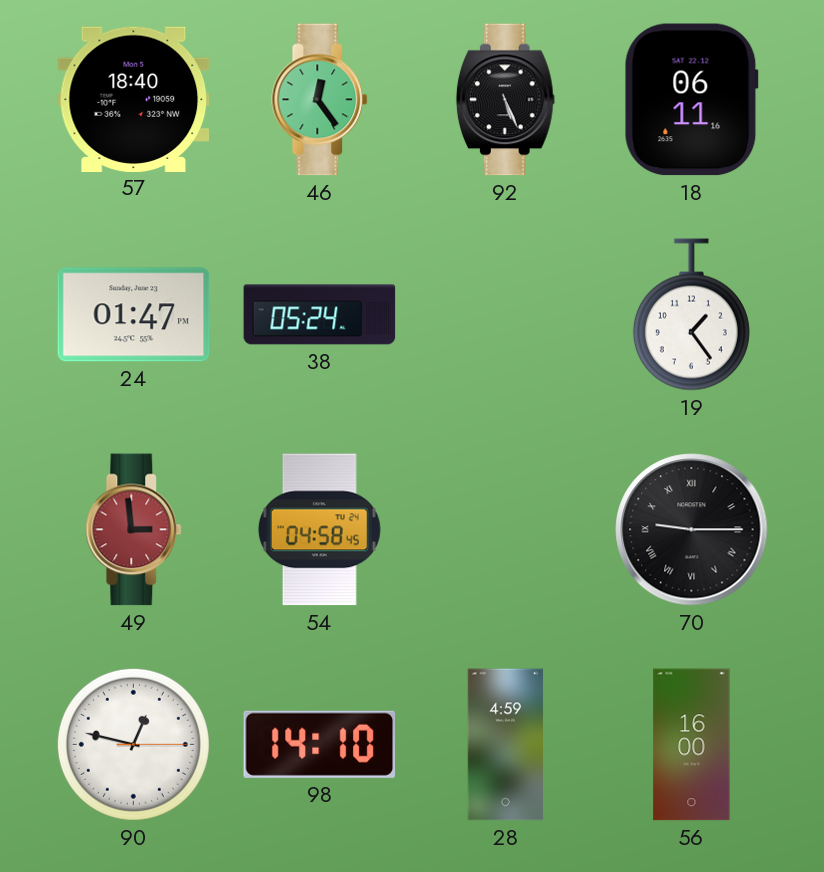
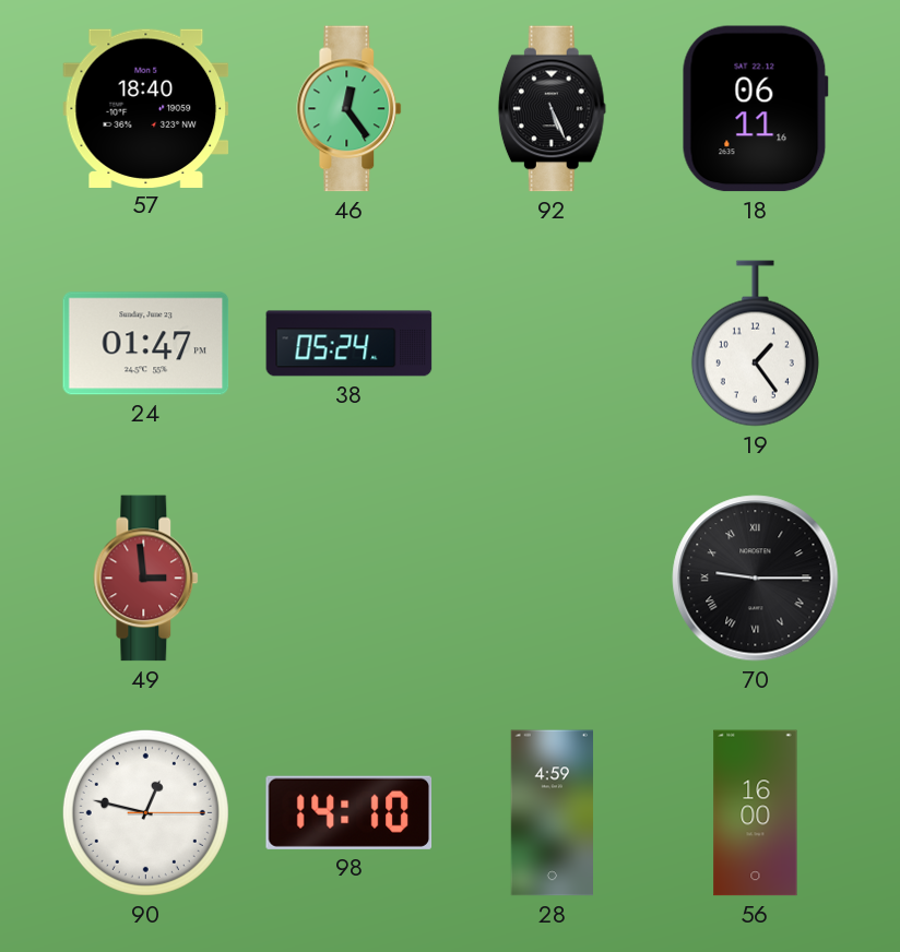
54: 04:58 -> none
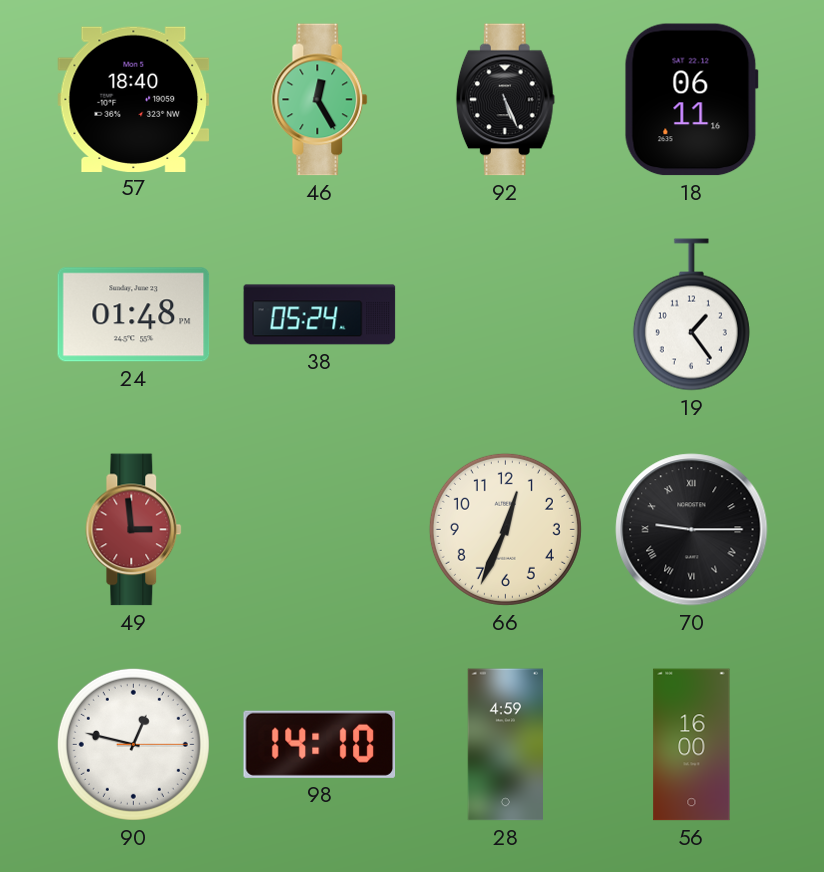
46: 12:24 -> 12:25
24: 01:47 -> 01:48
66: none -> 12:34
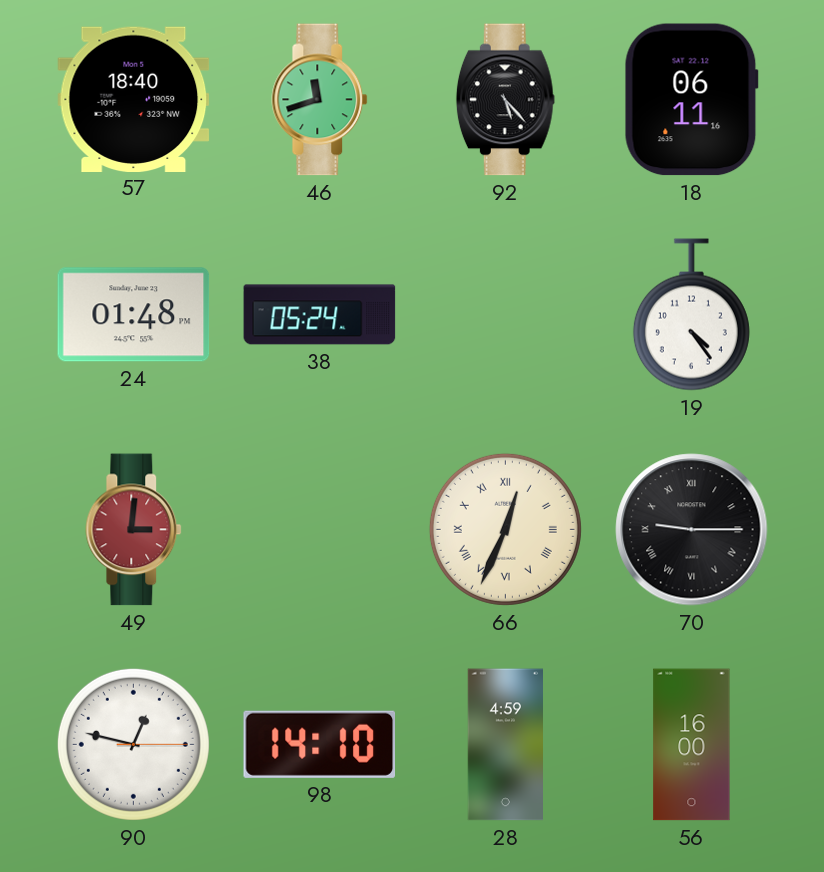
46: 12:25 -> 11:42
92: 5:26 -> 5:23
19: 1:24 -> 4:24
49: 2:59 -> 3:01
66 numerals: Arabic -> Roman
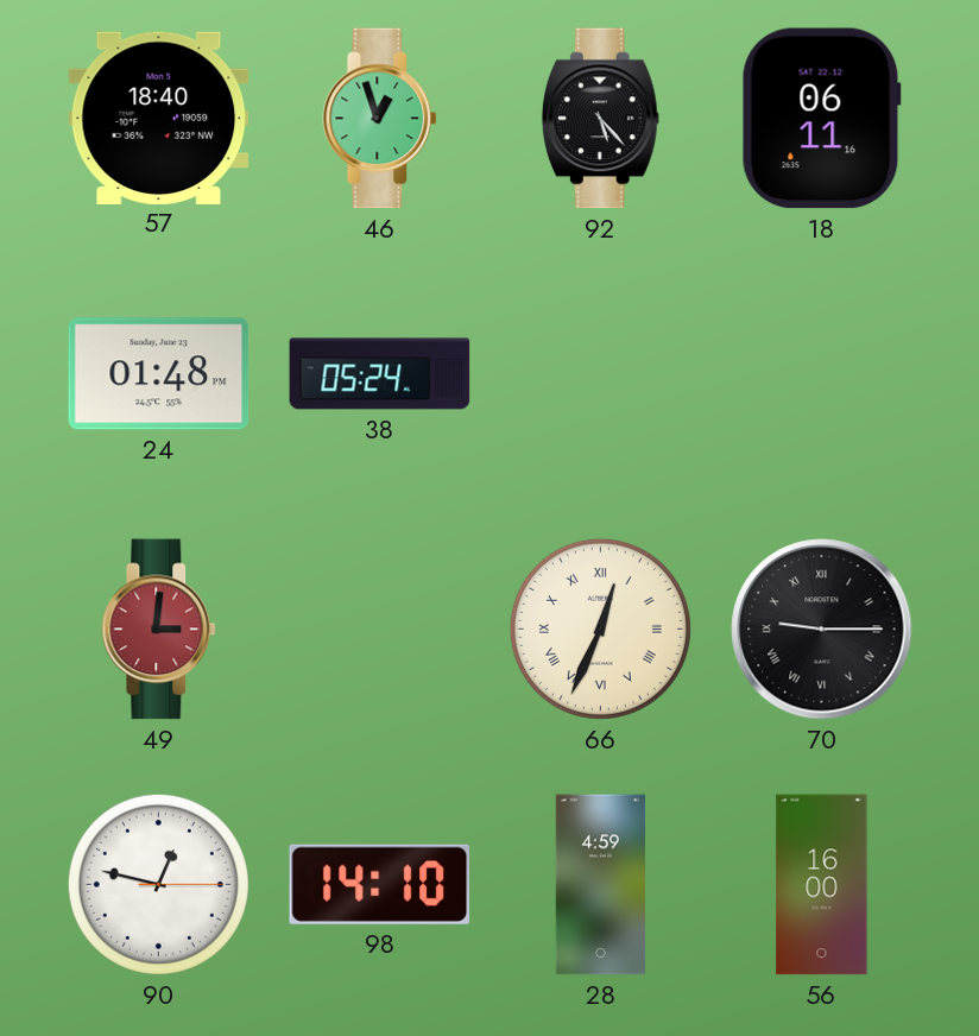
46: 11:42 -> 12:57
19: 4:24 -> none
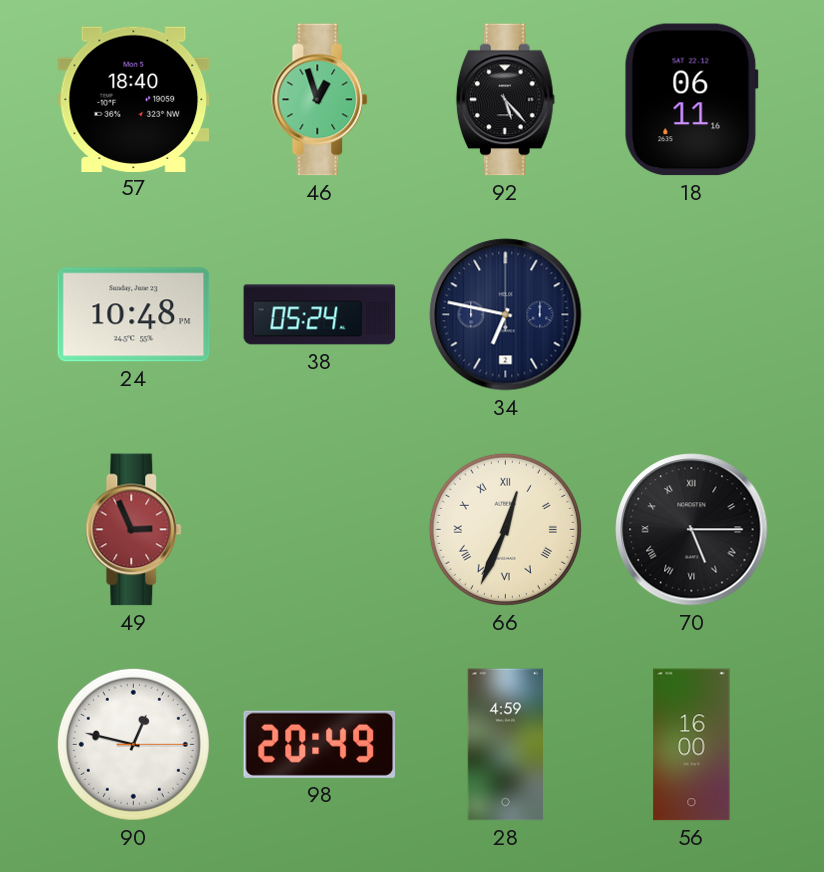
24: 01:48 -> 10:48
34: none -> 6:47
49: 3:01 -> 2:56
70: 9:15 -> 5:15
98: 14:10 -> 20:49
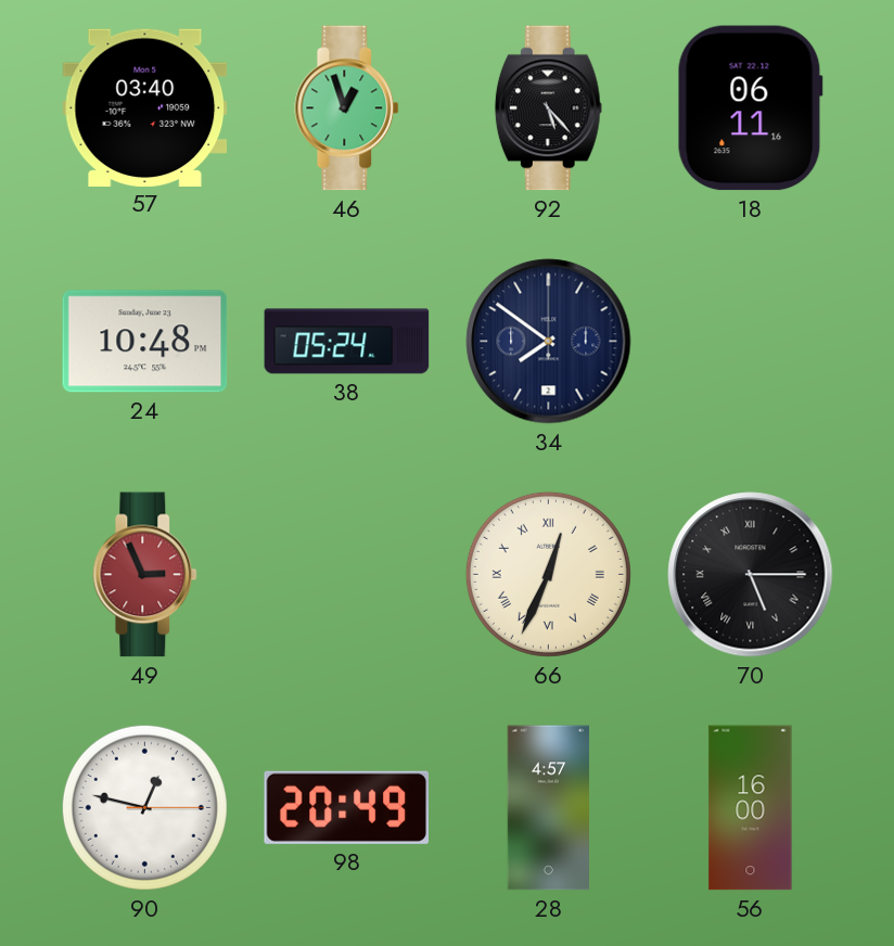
57: 18:40 -> 03:40
34: 6:47 -> 7:51
28: 4:59 -> 4:57
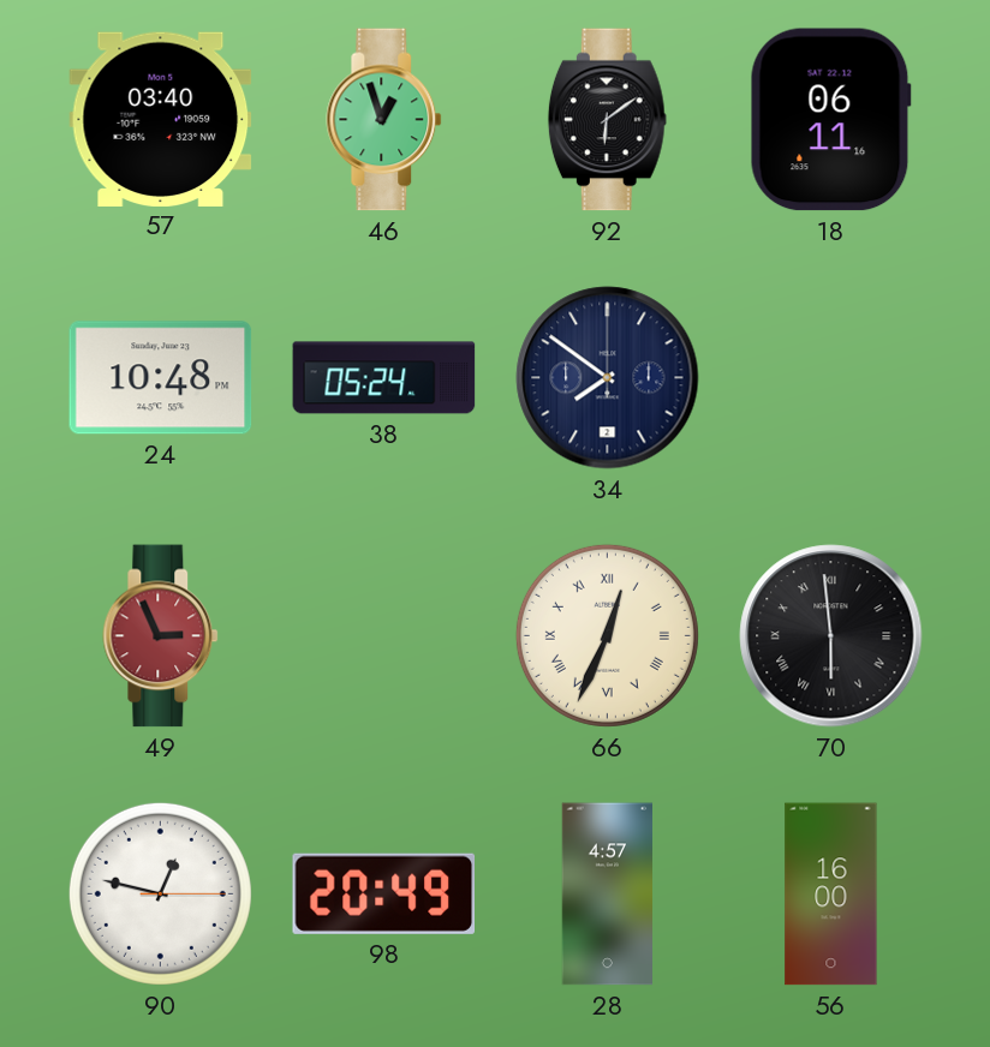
92: 5:23 -> 6:09
70: 5:15 -> 5:59
